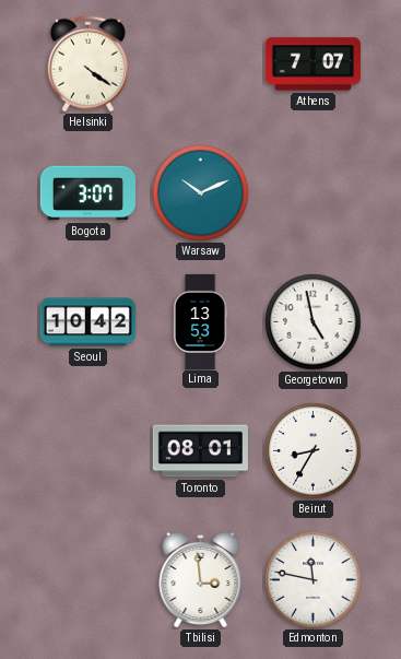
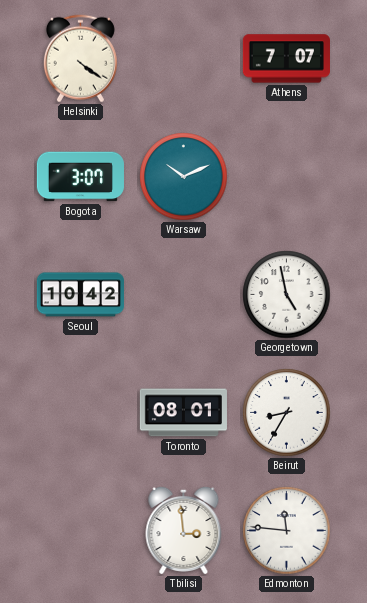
Lima: 13:53 -> none
Edmonton: 11:47 -> 11:46
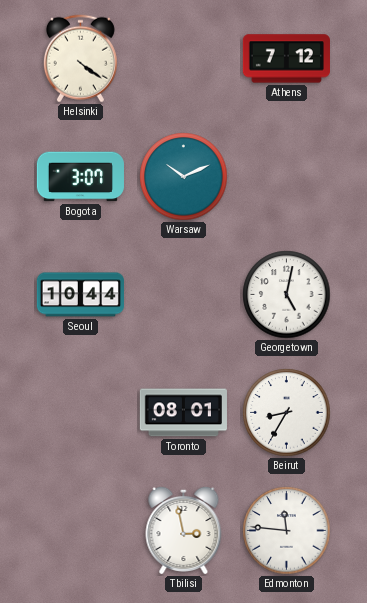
Athens: 7:07 -> 7:12
Seoul: 10:42 -> 10:44
Georgetown: 4:58 -> 5:02
Tbilisi: 2:59 -> 2:58
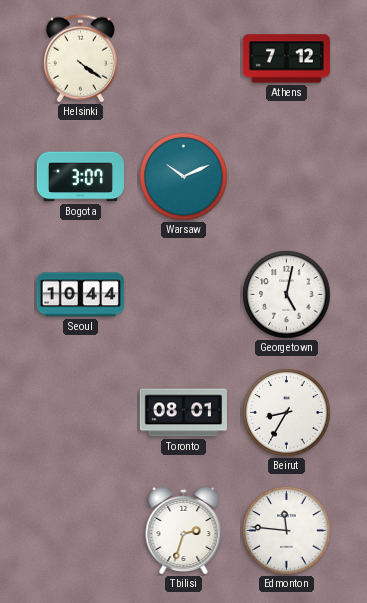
Tbilisi: 2:58 -> 2:33
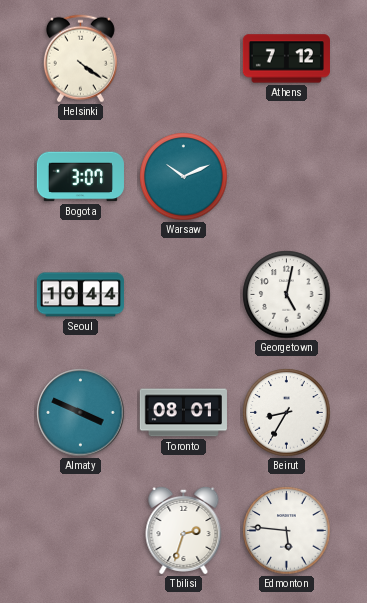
Almaty: none -> 3:49
Edmonton: 11:46 -> 5:46
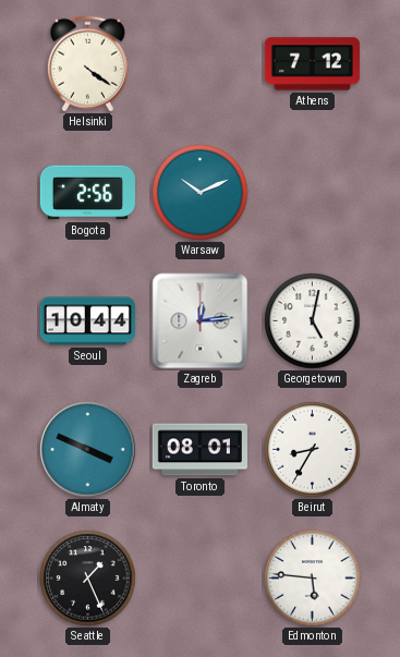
Bogota: 3:07 -> 2:56
Zagreb: none -> 12:14
Seattle: none -> 1:26
Tbilisi: 2:33 -> none
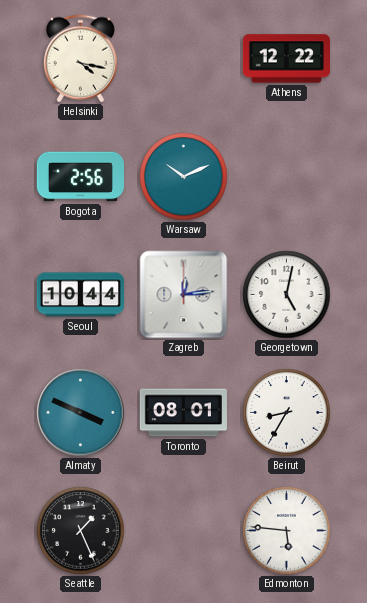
Helsinki: 4:21 -> 4:17
Athens: 7:12 -> 12:22
